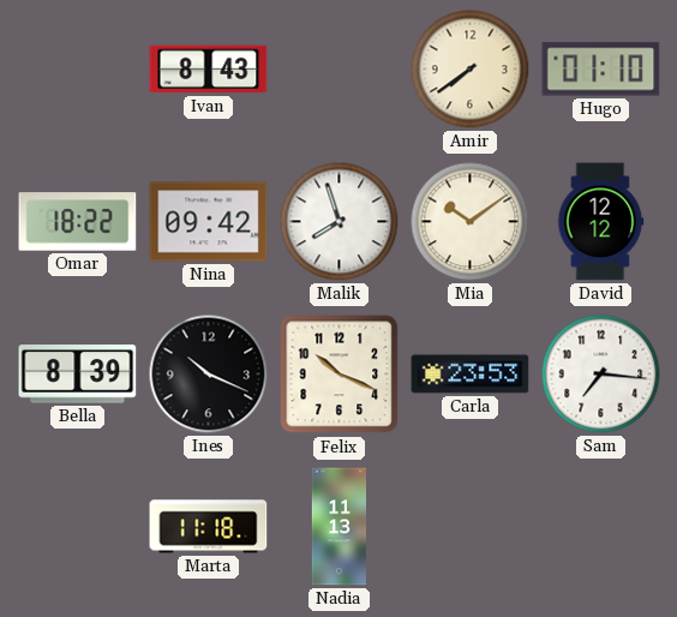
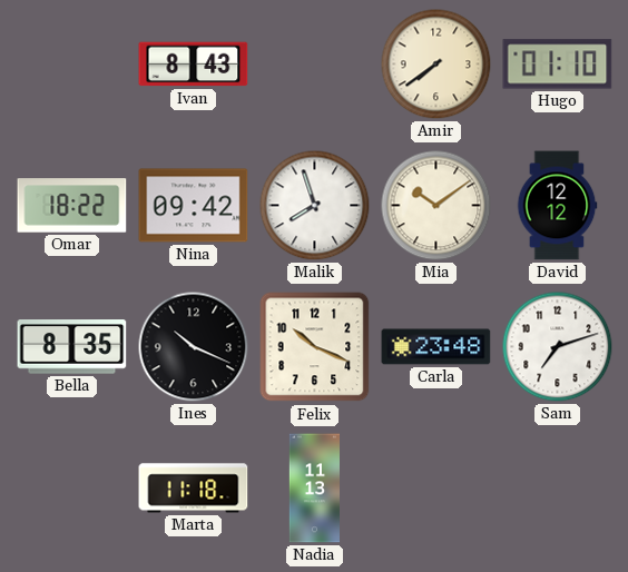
Bella: 8:39 -> 8:35
Carla: 23:53 -> 23:48
Sam: 7:16 -> 7:12
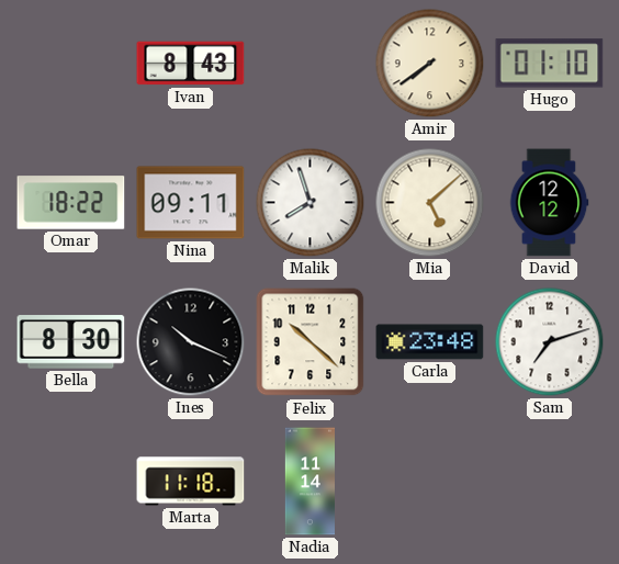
Nina: 09:42 -> 09:11
Mia: 10:09 -> 5:08
Bella: 8:35 -> 8:30
Felix: 10:19 -> 10:22
Nadia: 11:13 -> 11:14
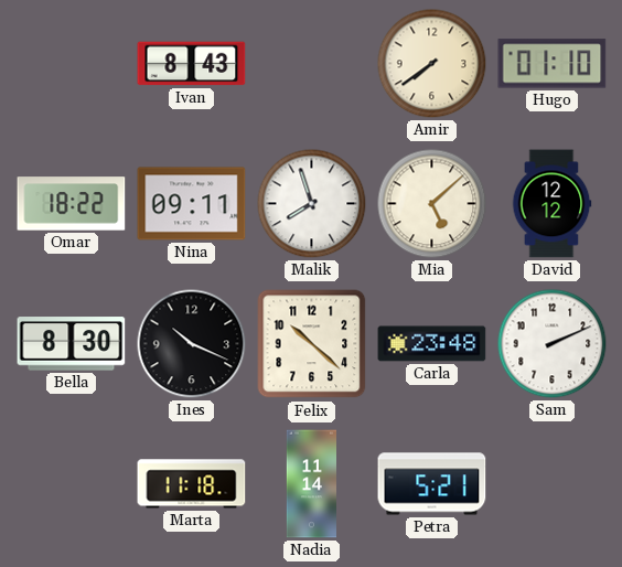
Sam: 7:12 -> 2:11
Petra: none -> 5:21
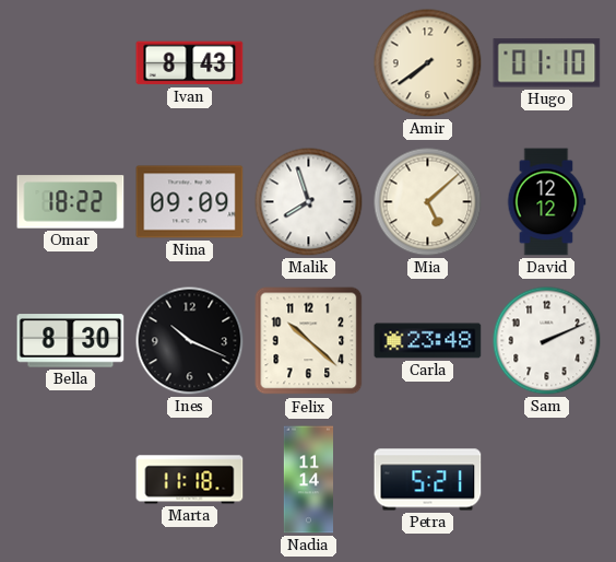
Nina: 09:11 -> 09:09
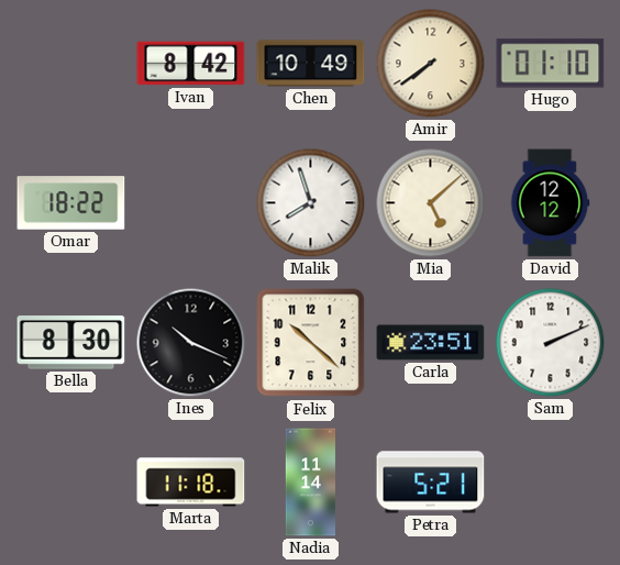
Ivan: 8:43 -> 8:42
Chen: none -> 10:49
Nina: 09:09 -> none
Carla: 23:48 -> 23:51
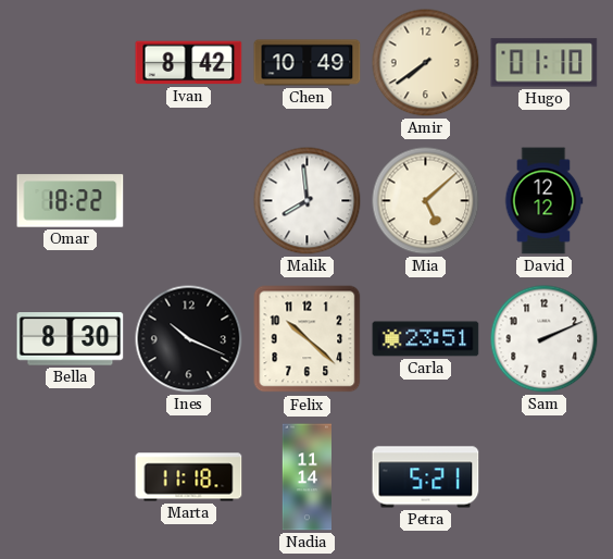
Malik: 7:57 -> 7:59
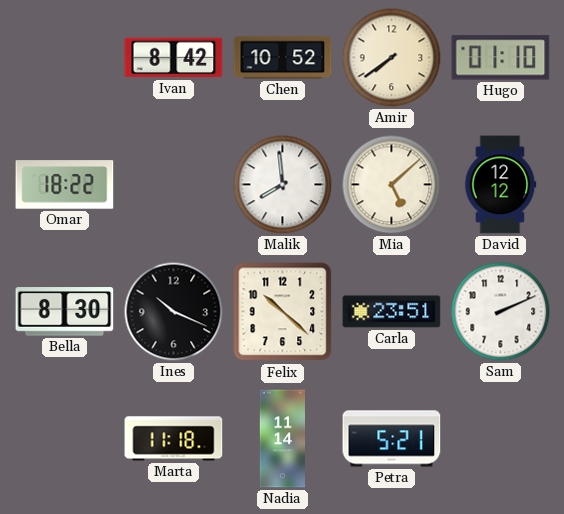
Chen: 10:49 -> 10:52
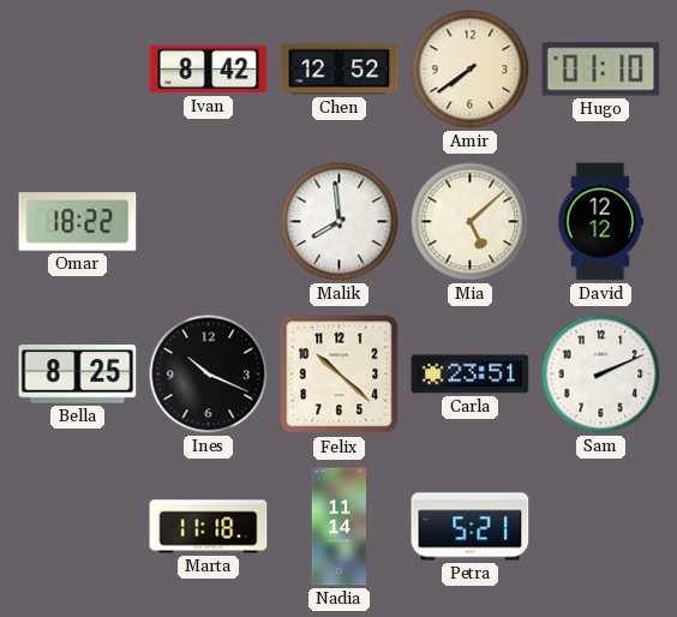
Chen: 10:52 -> 12:52
Bella: 8:30 -> 8:25
